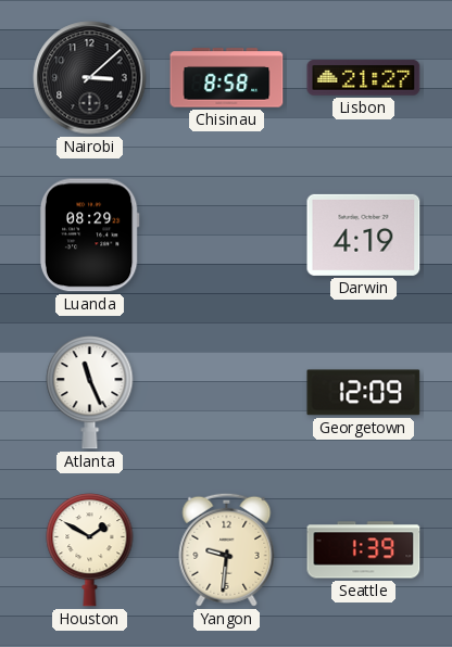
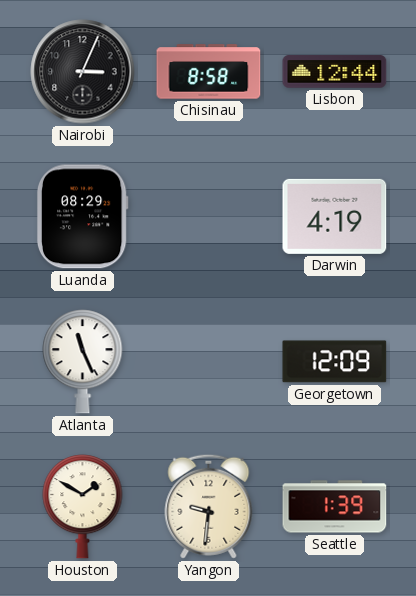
Nairobi: 3:08 -> 3:04
Lisbon: 21:27 -> 12:44
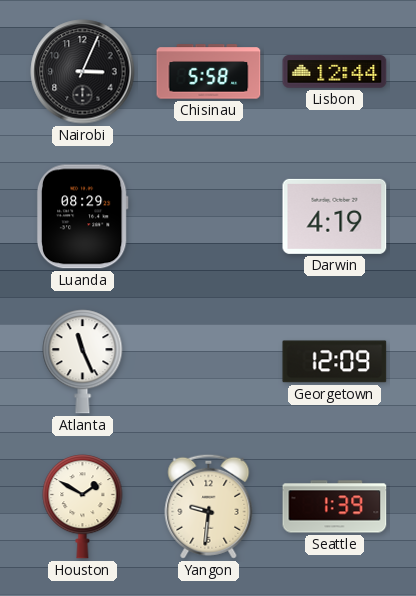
Chisinau: 8:58 -> 5:58
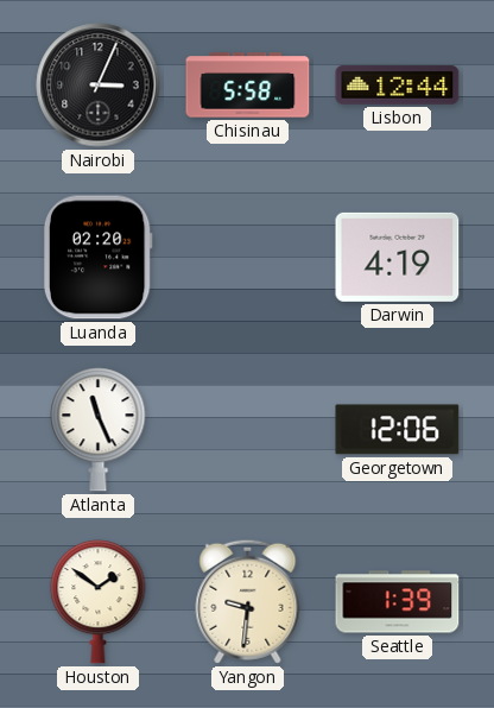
Luanda: 08:29 -> 02:20
Georgetown: 12:09 -> 12:06
Houston: 1:50 -> 1:51
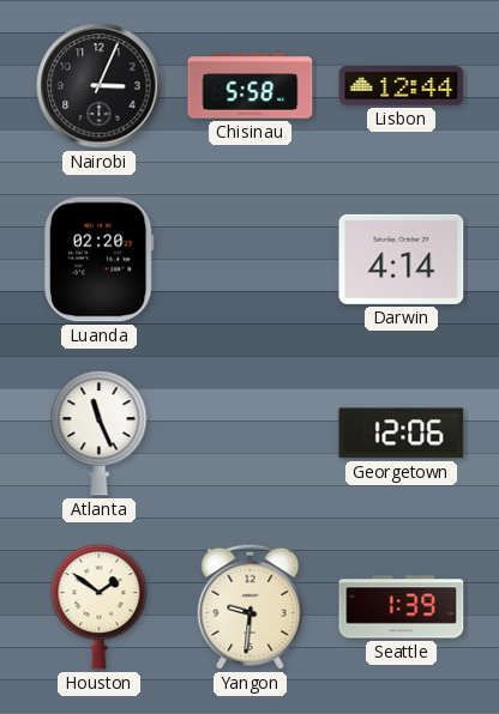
Darwin: 4:19 -> 4:14
